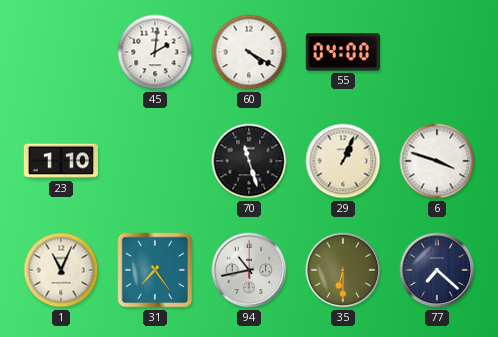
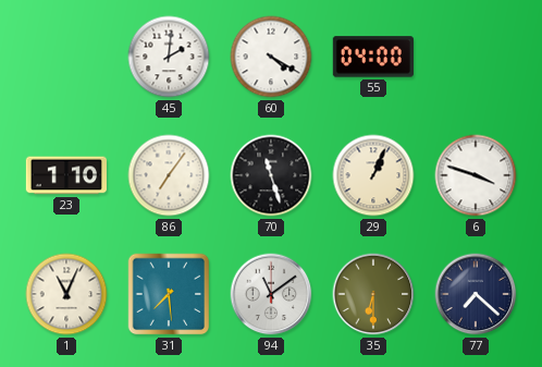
86: none -> 7:06
31: 7:24 -> 7:29
94: 10:43 -> 11:09
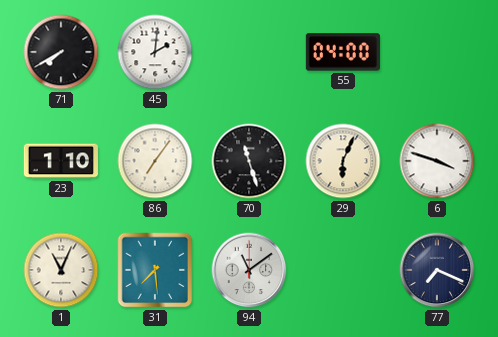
71: none -> 7:40
60: 4:20 -> none
29: 1:04 -> 6:04
35: 6:30 -> none
77: 7:22 -> 7:19
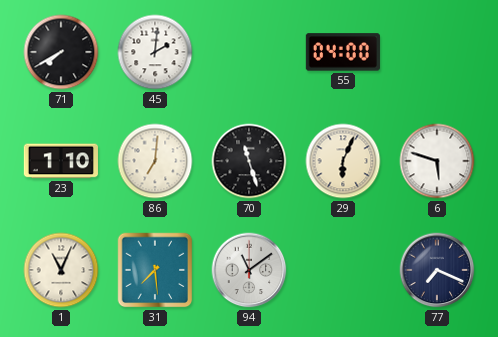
86: 7:06 -> 7:01
6: 3:48 -> 5:48
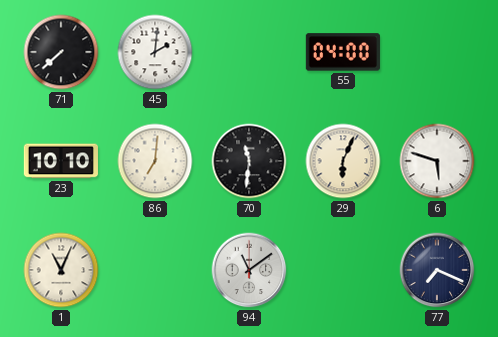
71: 7:40 -> 7:38
23: 1:10 -> 10:10
70: 11:27 -> 11:31
31: 7:29 -> none
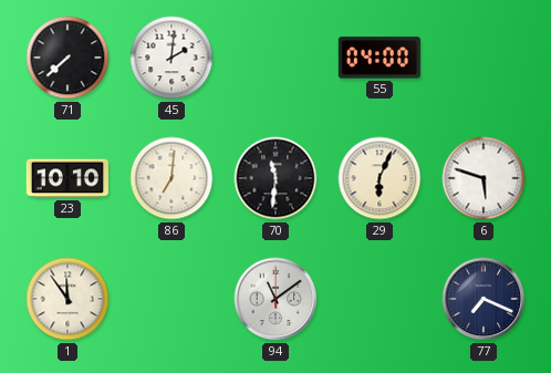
1: 11:04 -> 11:54
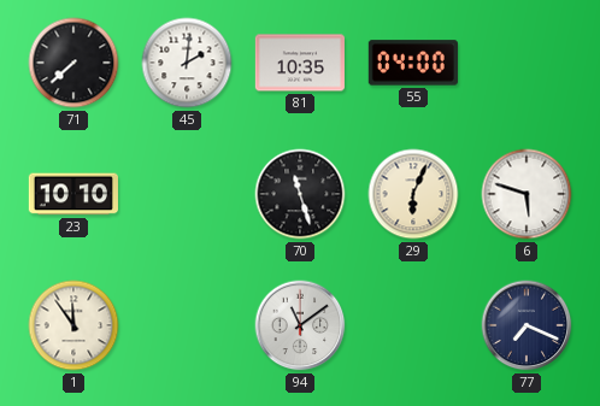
81: none -> 10:35
86: 7:01 -> none
70: 11:31 -> 11:27
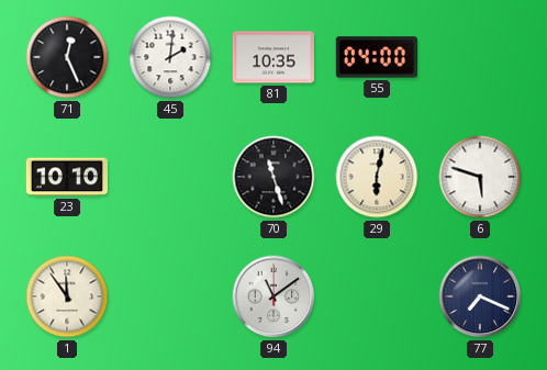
71: 7:38 -> 12:26
29: 6:04 -> 6:02
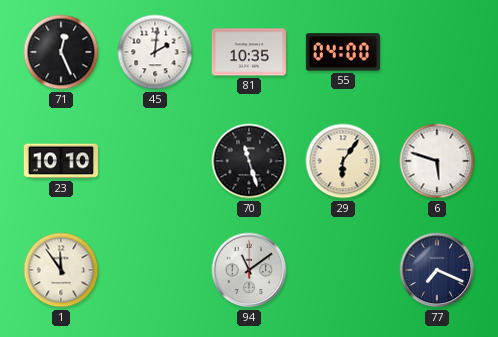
29: 6:02 -> 6:06
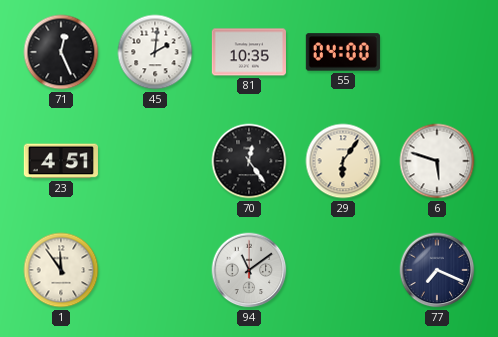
23: 10:10 -> 4:51
70: 11:27 -> 12:24
